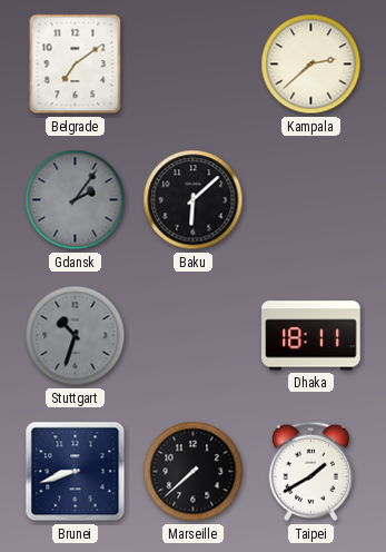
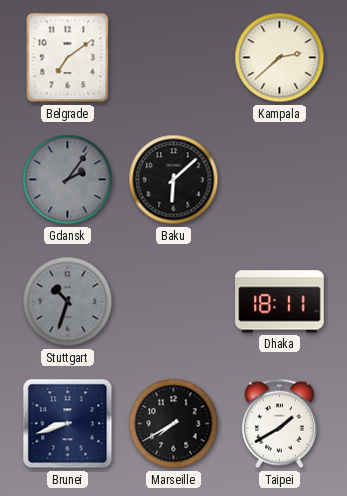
Marseille: 7:38 -> 7:40
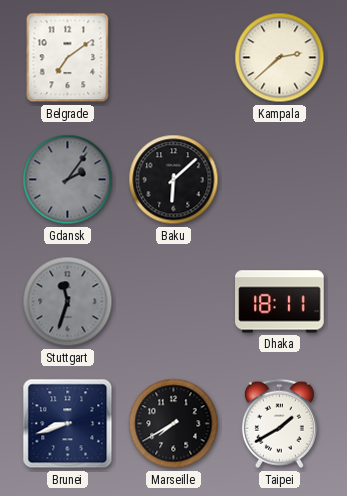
Stuttgart: 10:33 -> 11:33
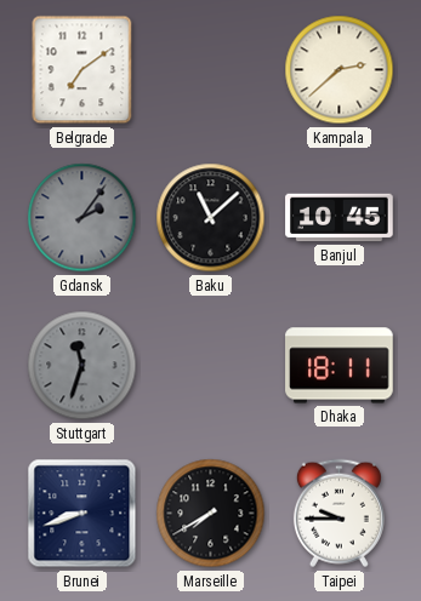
Baku: 6:08 -> 11:08
Banjul: none -> 10:45
Taipei: 1:40 -> 9:45
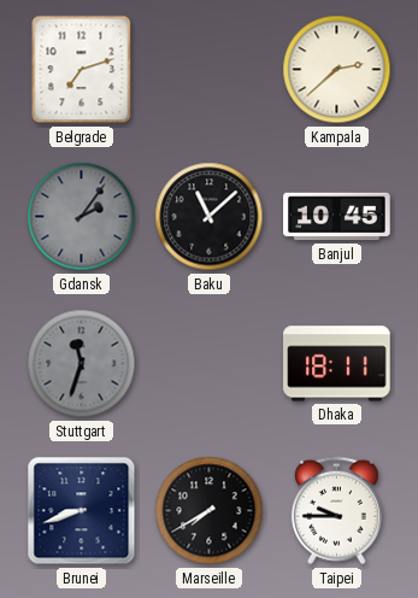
Belgrade: 7:09 -> 7:12
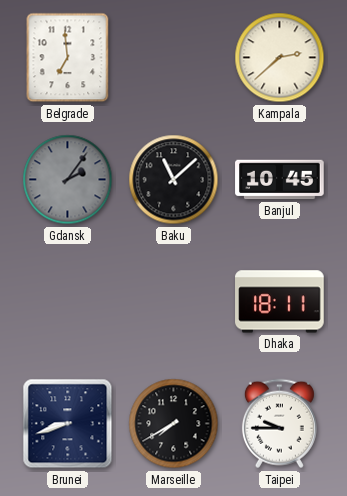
Belgrade: 7:12 -> 6:59
Stuttgart: 11:33 -> none
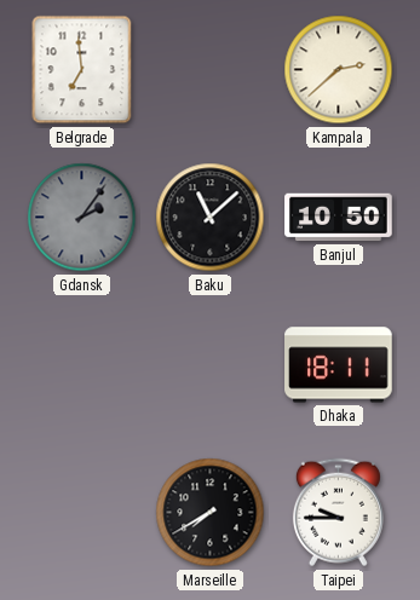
Banjul: 10:45 -> 10:50
Brunei: 8:42 -> none
